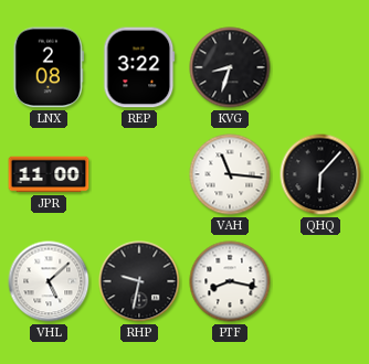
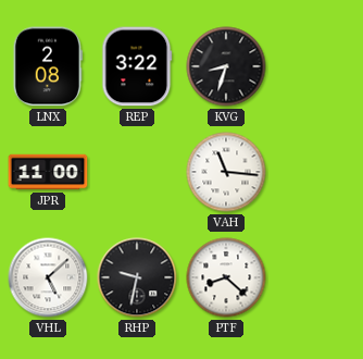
QHQ: 6:07 -> none
PTF: 8:17 -> 8:22
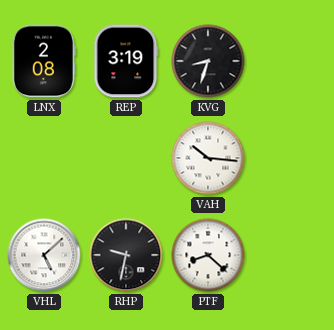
REP: 3:22 -> 3:19
JPR: 11:00 -> none
VAH: 11:16 -> 10:16
